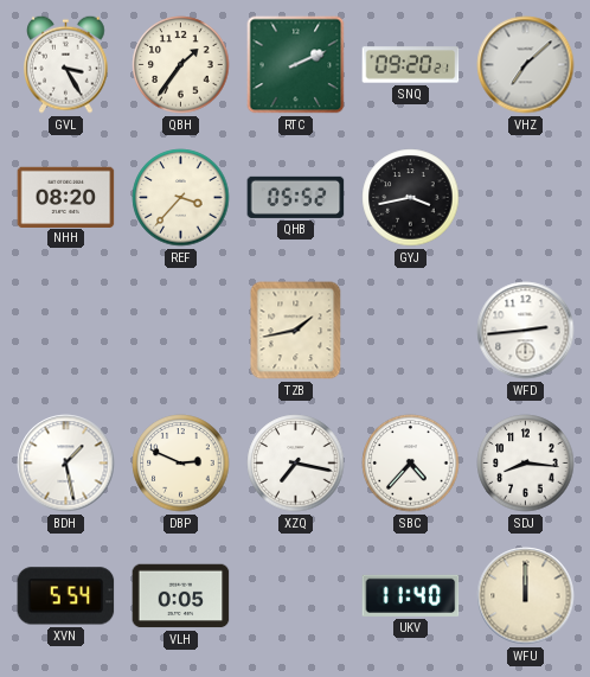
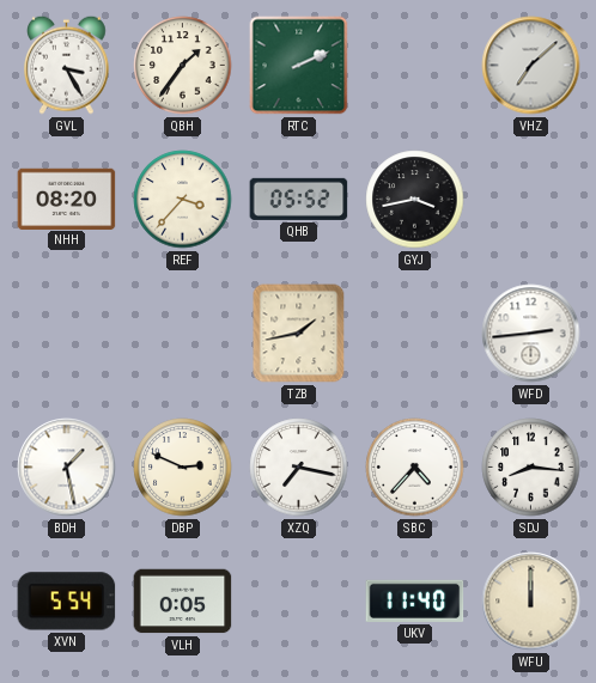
SNQ: 09:20 -> none
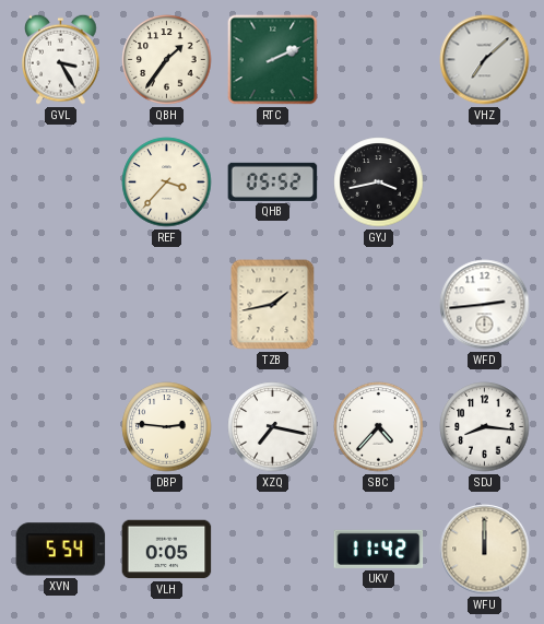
NHH: 08:20 -> none
BDH: 1:28 -> none
DBP: 2:49 -> 2:46
UKV: 11:40 -> 11:42
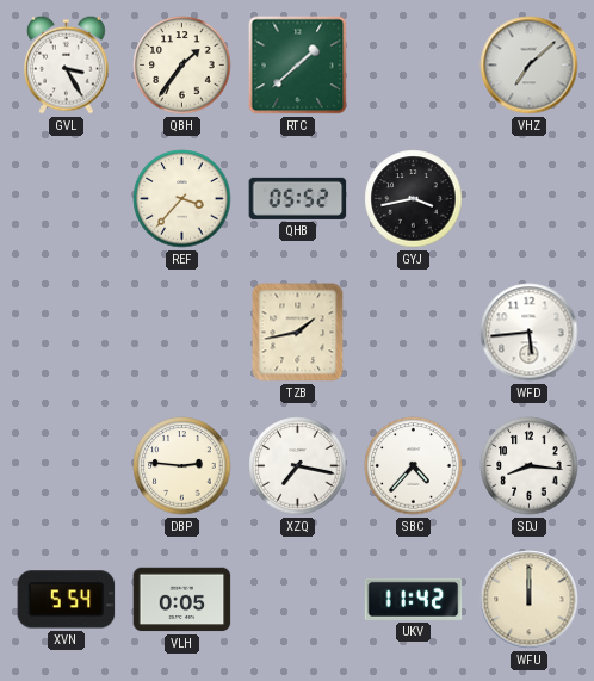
RTC: 2:11 -> 1:38
WFD: 2:44 -> 5:44
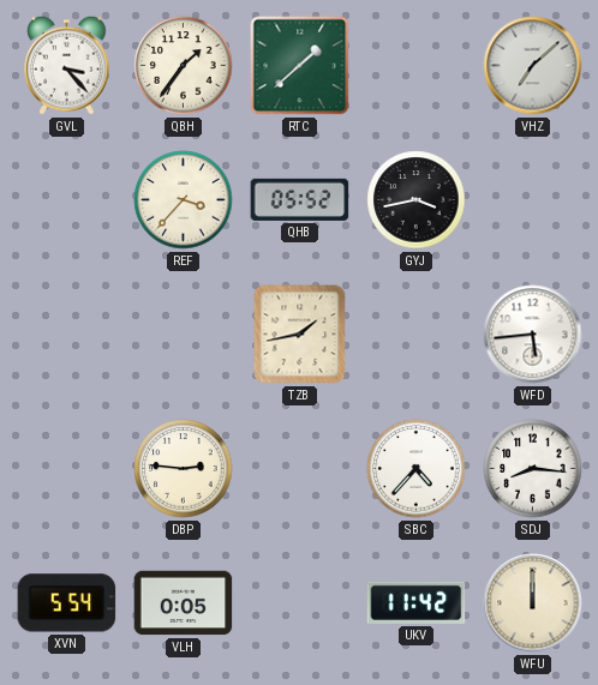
GVL: 3:25 -> 3:23
XZQ: 7:17 -> none
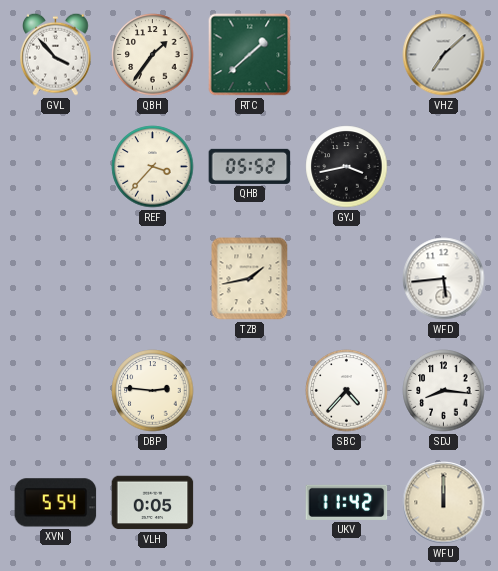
GVL: 3:23 -> 3:53
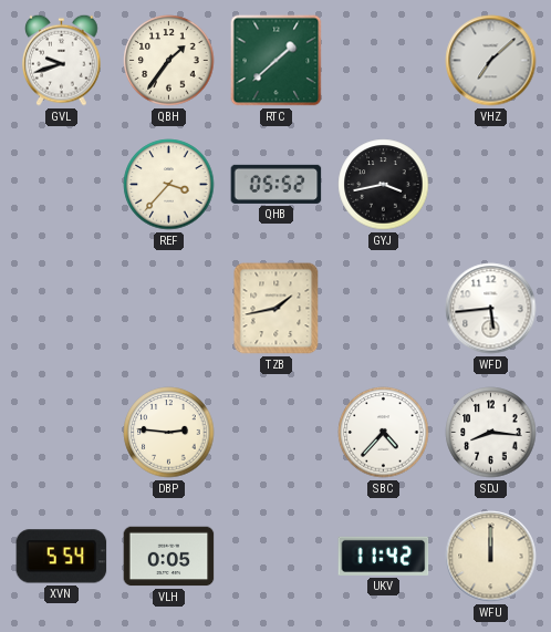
GVL: 3:53 -> 9:42
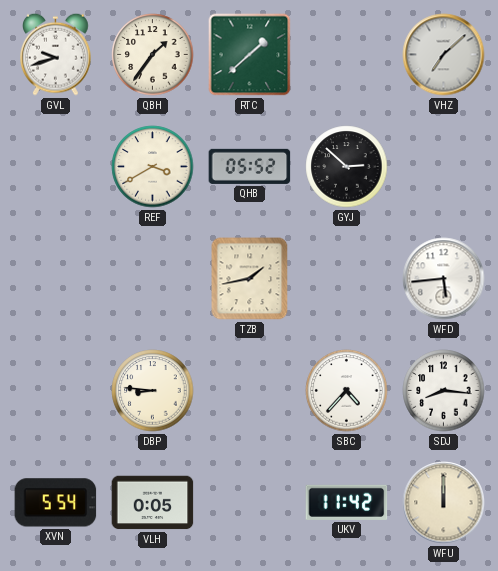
REF: 3:37 -> 3:40
GYJ: 3:43 -> 2:52
DBP: 2:46 -> 8:46
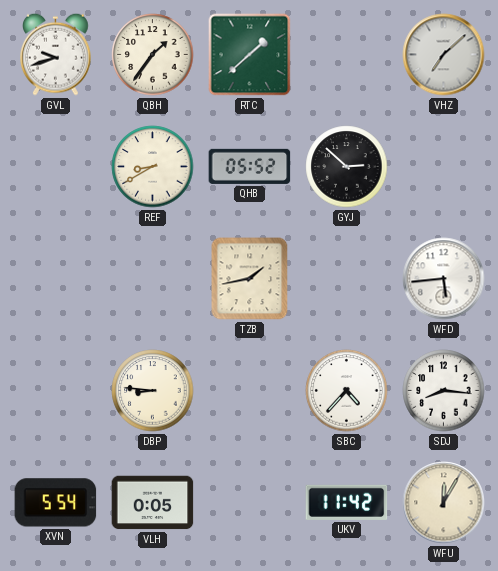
REF: 3:40 -> 8:40
WFU: 12:00 -> 12:05
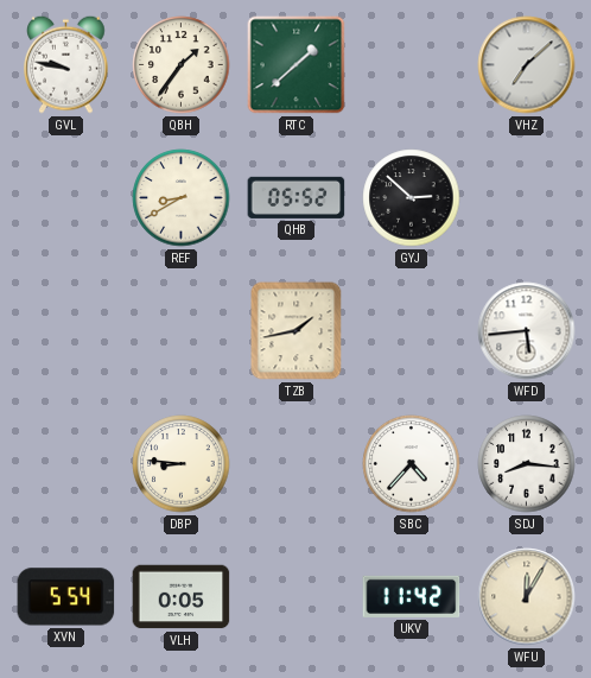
GVL: 9:42 -> 9:47
